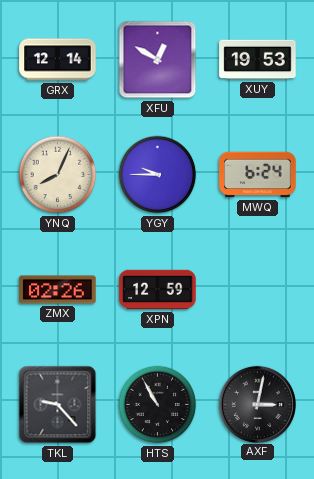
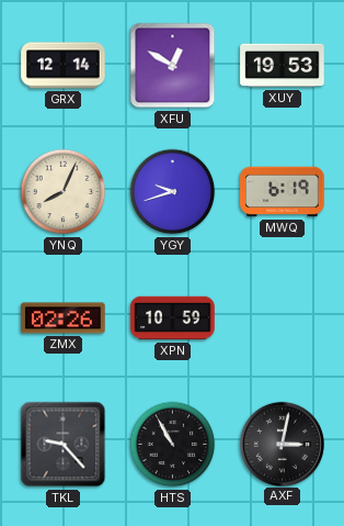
YGY: 9:45 -> 9:42
MWQ: 6:24 -> 6:19
XPN: 12:59 -> 10:59
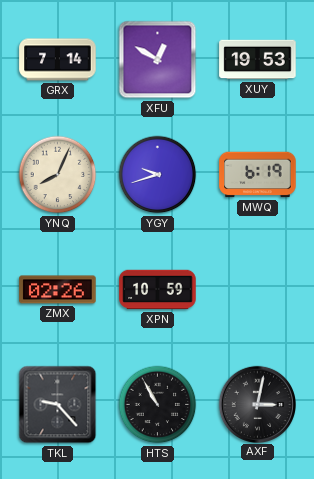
GRX: 12:14 -> 7:14
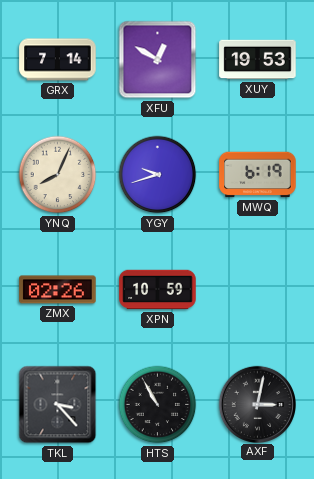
TKL: 9:23 -> 3:23
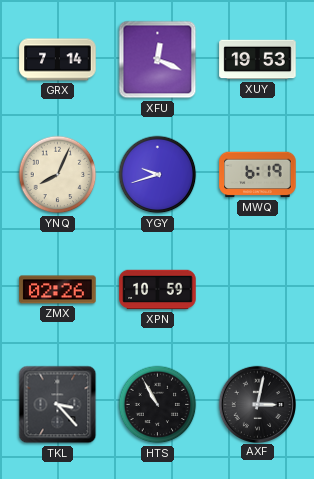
XFU: 12:50 -> 12:19
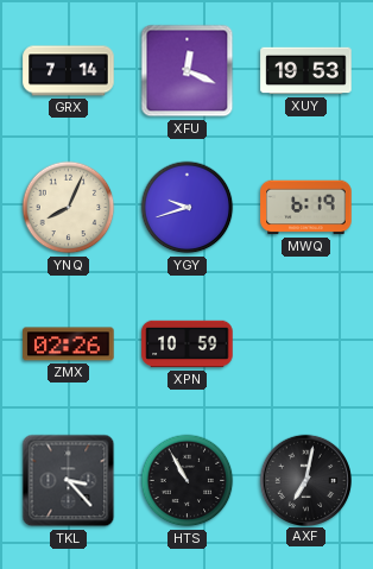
AXF: 3:02 -> 7:02
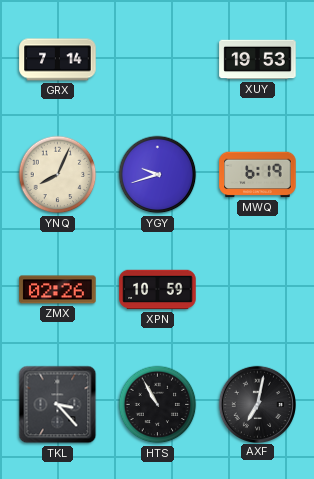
XFU: 12:19 -> none
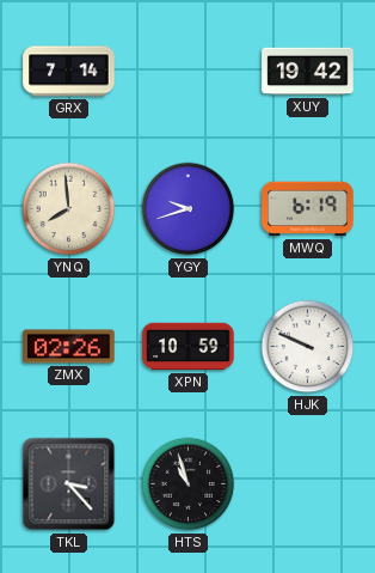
XUY: 19:53 -> 19:42
YNQ: 8:04 -> 7:59
HJK: none -> 9:49
HTS: 10:55 -> 10:57
AXF: 7:02 -> none
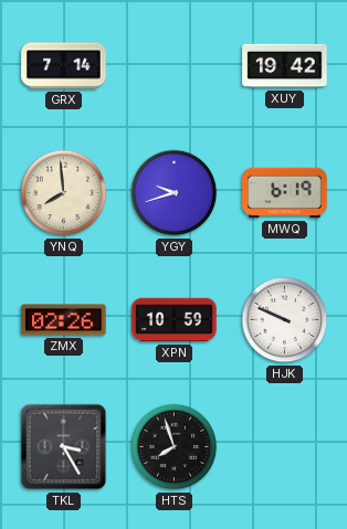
TKL: 3:23 -> 3:25
HTS: 10:57 -> 7:57
